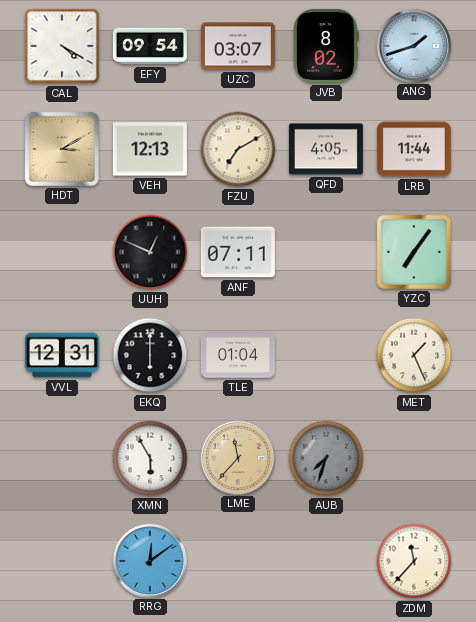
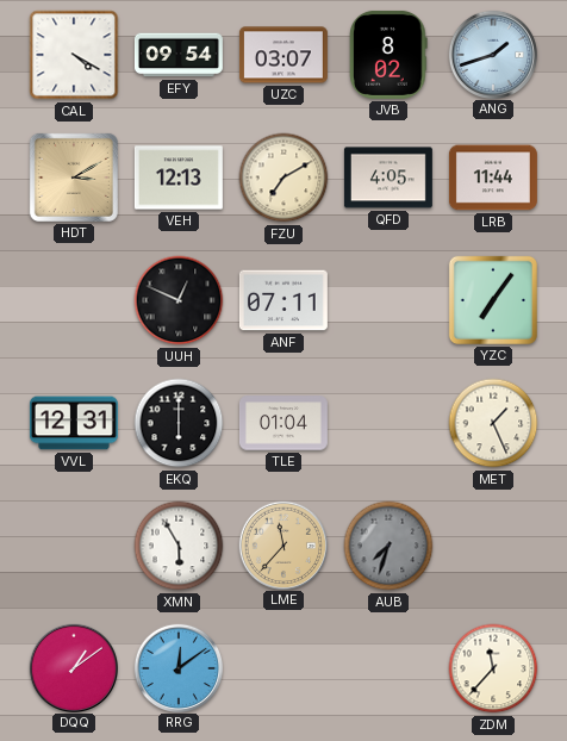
DQQ: none -> 1:09
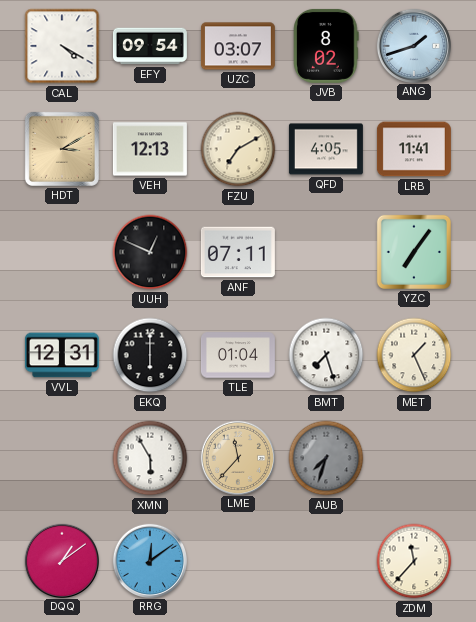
LRB: 11:44 -> 11:41
BMT: none -> 7:27
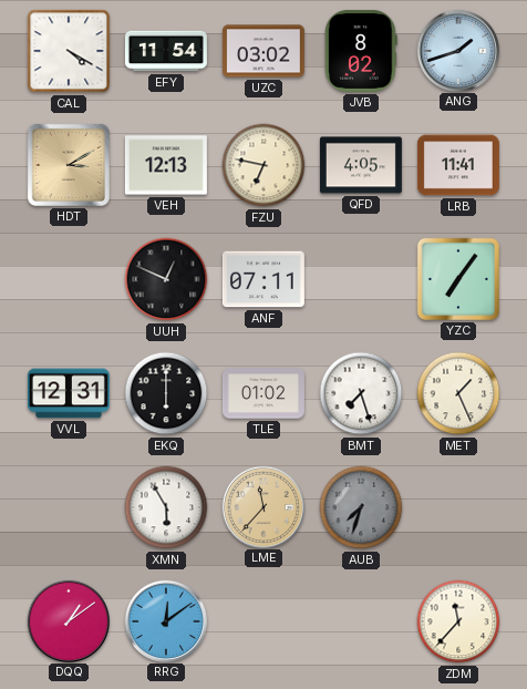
EFY: 09:54 -> 11:54
UZC: 03:07 -> 03:02
FZU: 7:10 -> 6:47
TLE: 01:04 -> 01:02
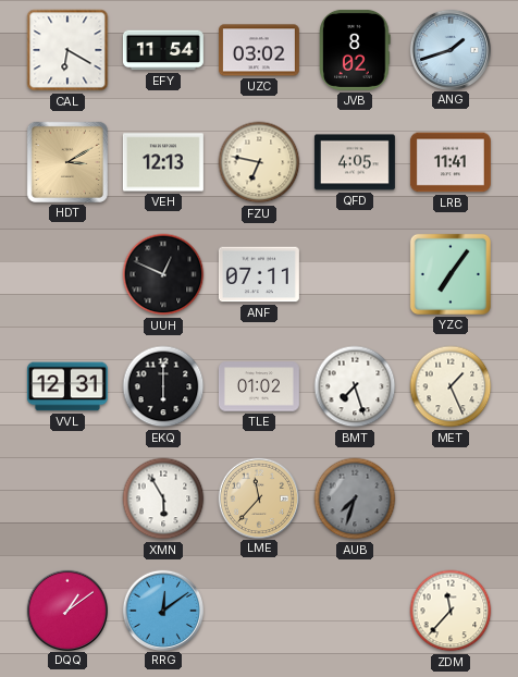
CAL: 4:20 -> 6:20
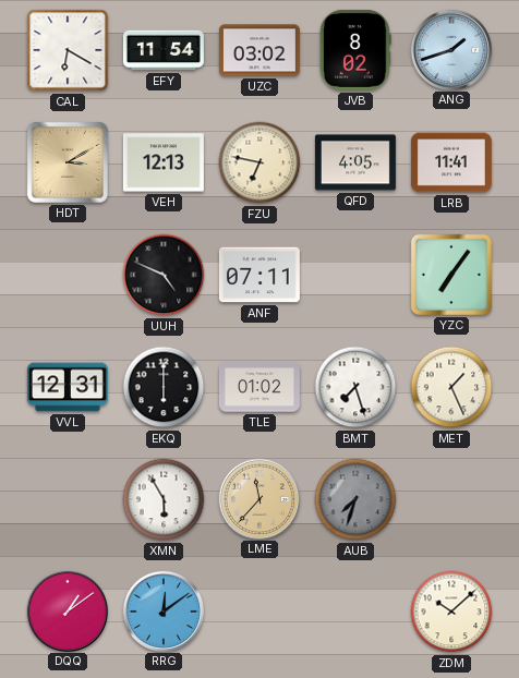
UUH: 12:49 -> 4:49
ZDM: 11:37 -> 10:08
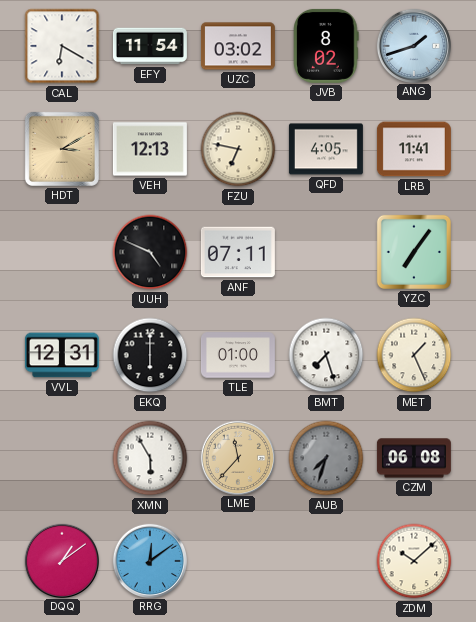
TLE: 01:02 -> 01:00
CZM: none -> 06:08
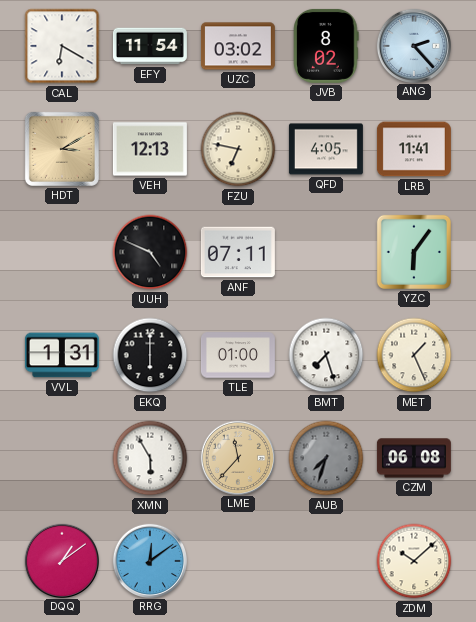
ANG: 1:42 -> 2:23
YZC: 7:06 -> 6:06
VVL: 12:31 -> 1:31
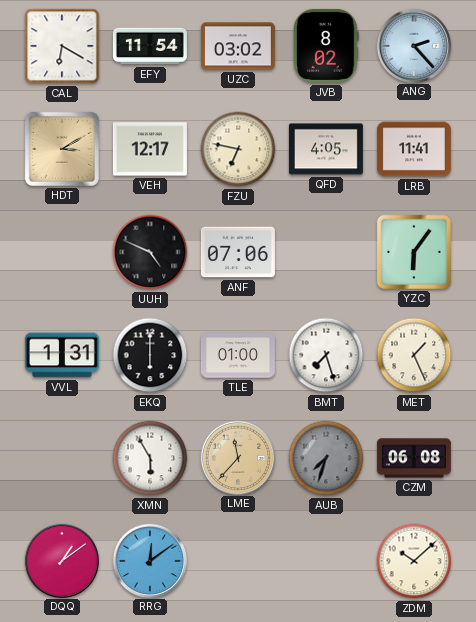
VEH: 12:13 -> 12:17
ANF: 07:11 -> 07:06
